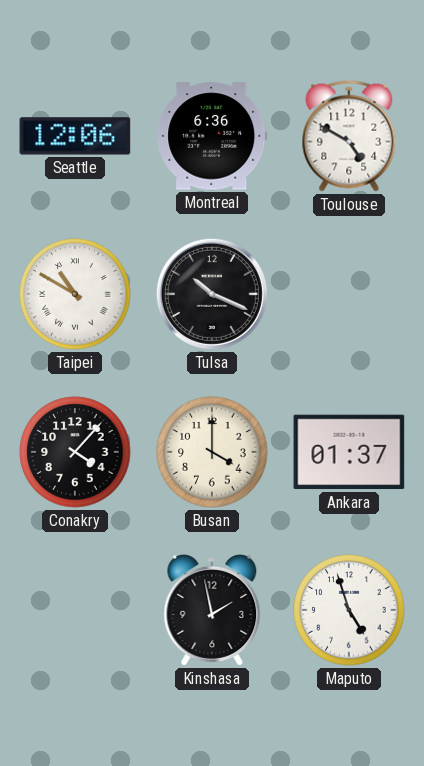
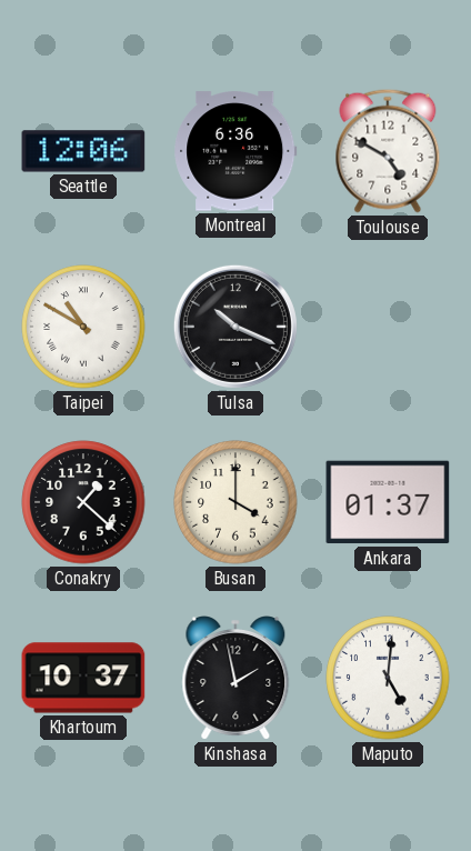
Conakry: 4:07 -> 1:22
Khartoum: none -> 10:37
Maputo: 4:57 -> 5:01
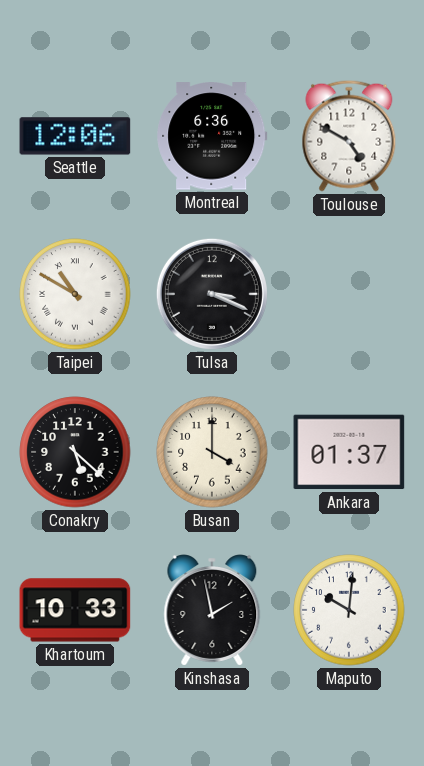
Tulsa: 10:19 -> 3:19
Conakry: 1:22 -> 5:22
Khartoum: 10:37 -> 10:33
Maputo: 5:01 -> 10:01
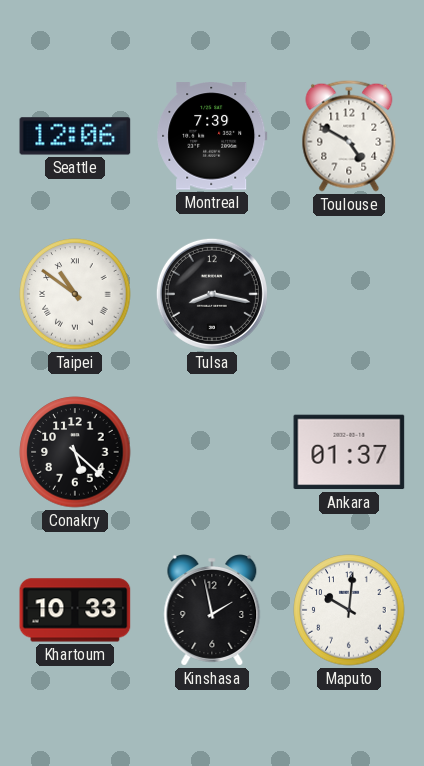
Montreal: 6:36 -> 7:39
Taipei: 10:50 -> 10:51
Tulsa: 3:19 -> 8:17
Busan: 4:00 -> none
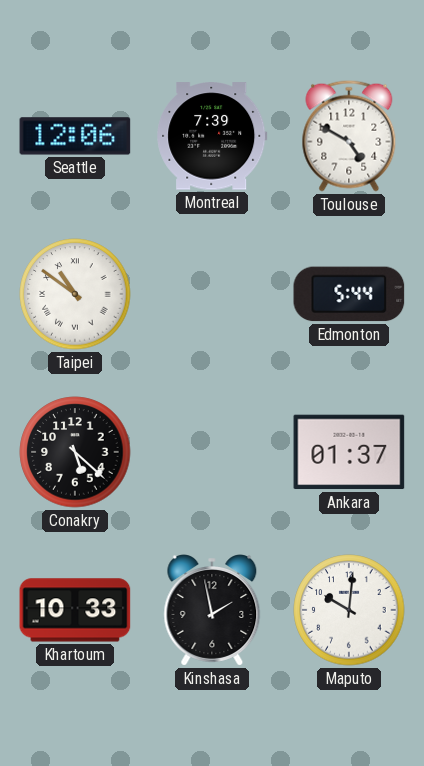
Tulsa: 8:17 -> none
Edmonton: none -> 5:44
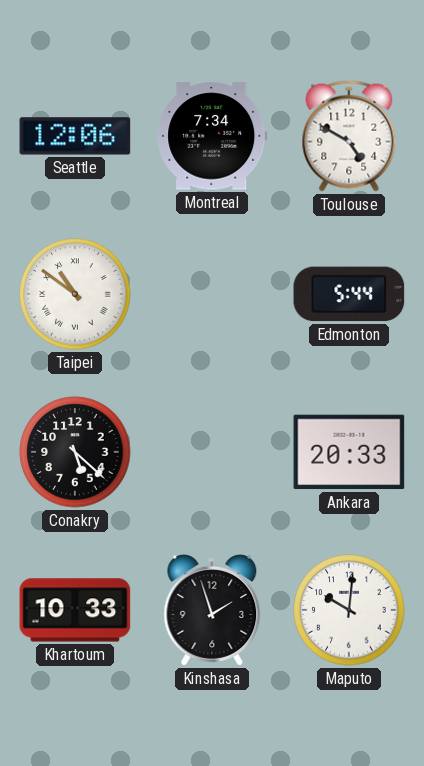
Montreal: 7:39 -> 7:34
Ankara: 01:37 -> 20:33
Kinshasa: 1:58 -> 1:57
